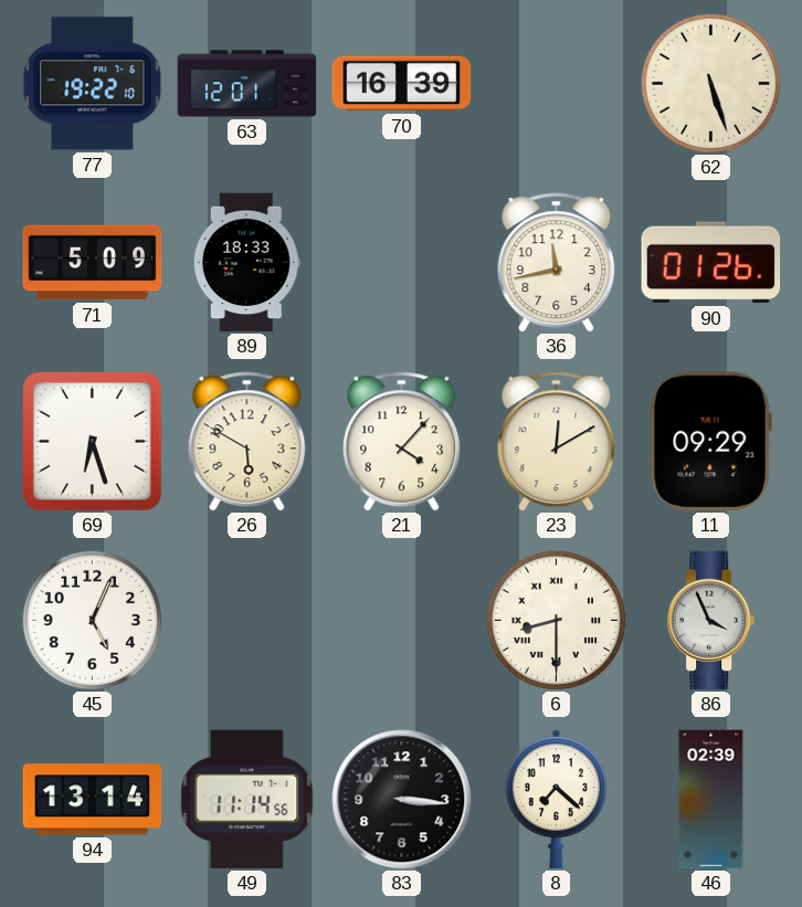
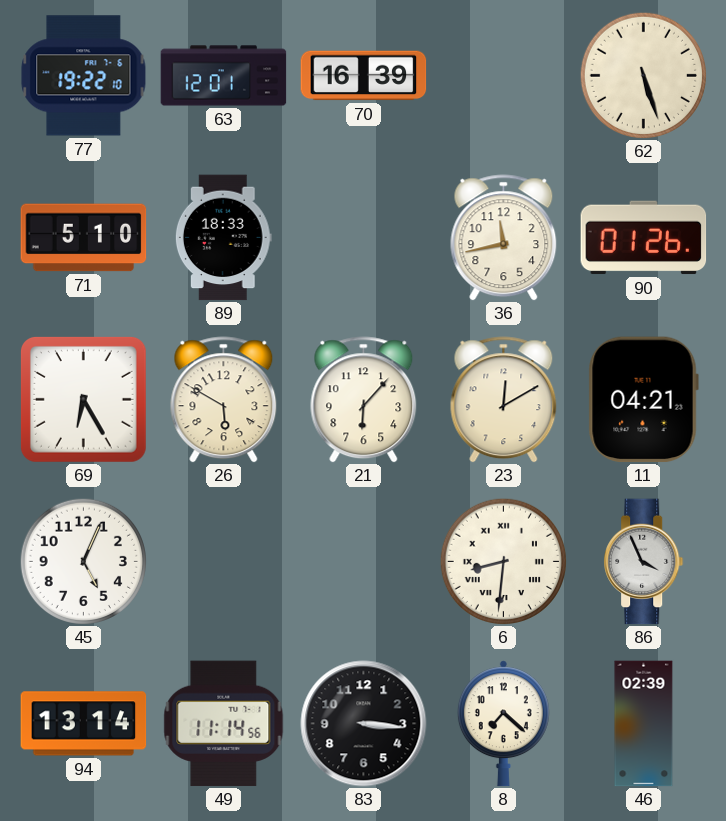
71: 5:09 -> 5:10
69: 6:27 -> 6:25
21: 4:07 -> 6:07
11: 09:29 -> 04:21
6: 8:30 -> 8:31
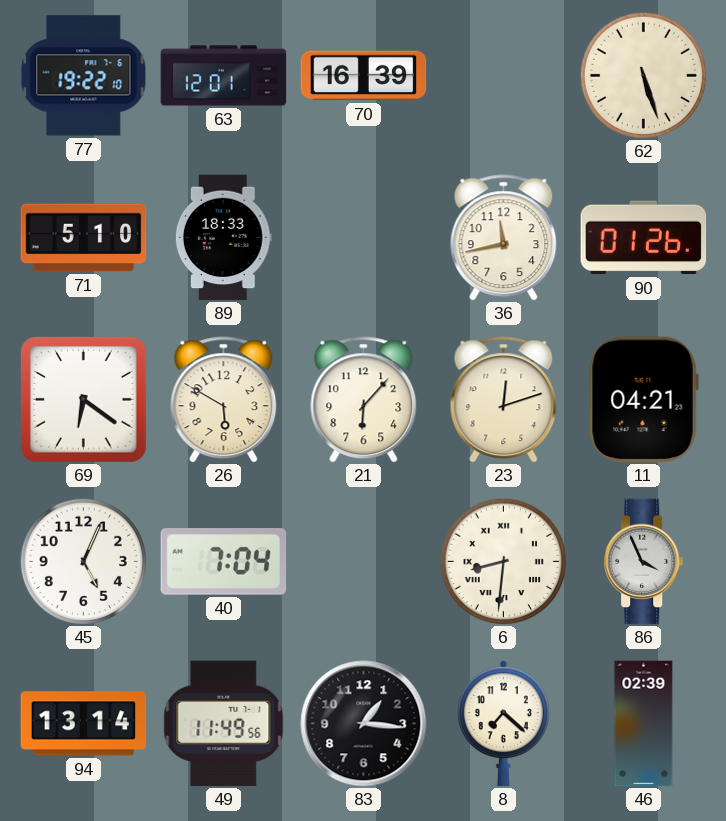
69: 6:25 -> 6:21
23: 12:10 -> 12:12
40: none -> 7:04
49: 11:14 -> 11:49
83: 3:16 -> 1:16
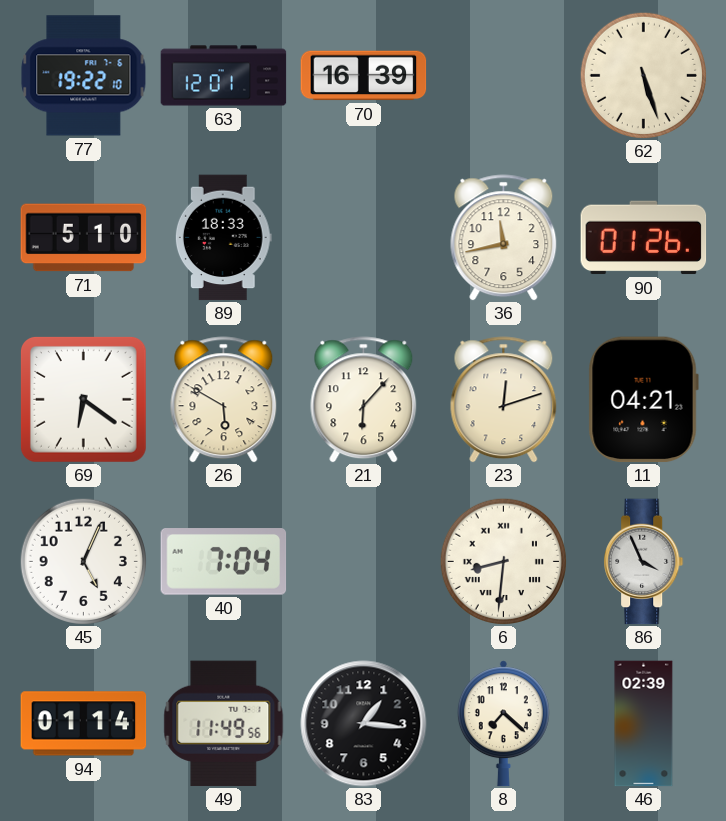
94: 13:14 -> 01:14
